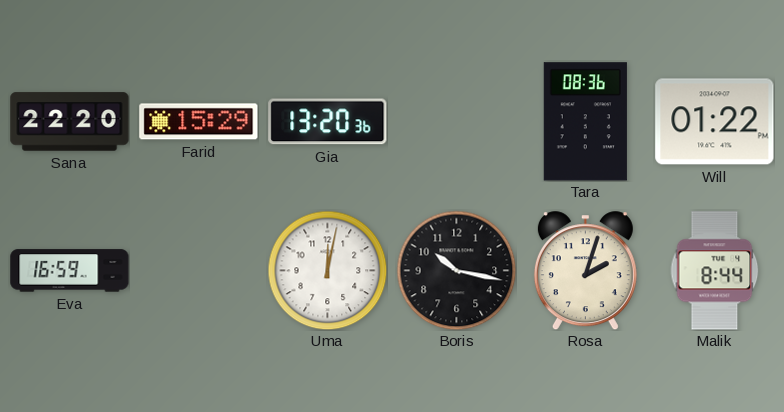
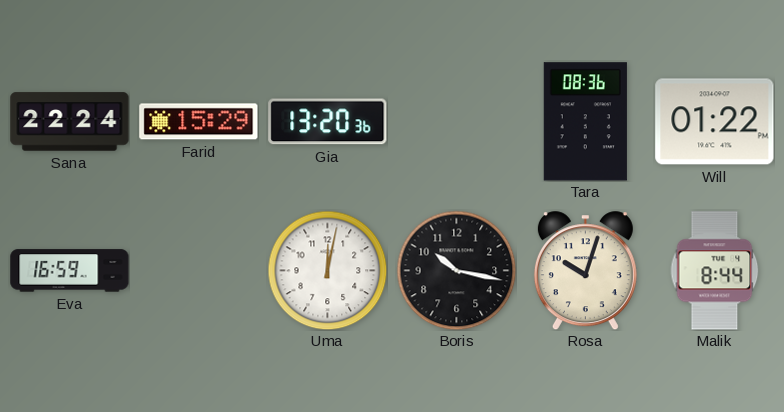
Sana: 22:20 -> 22:24
Rosa: 2:03 -> 10:03
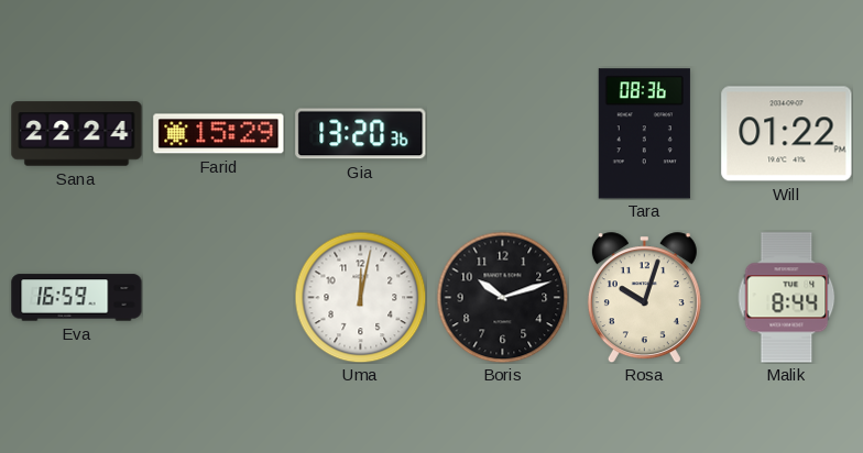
Boris: 10:17 -> 10:12
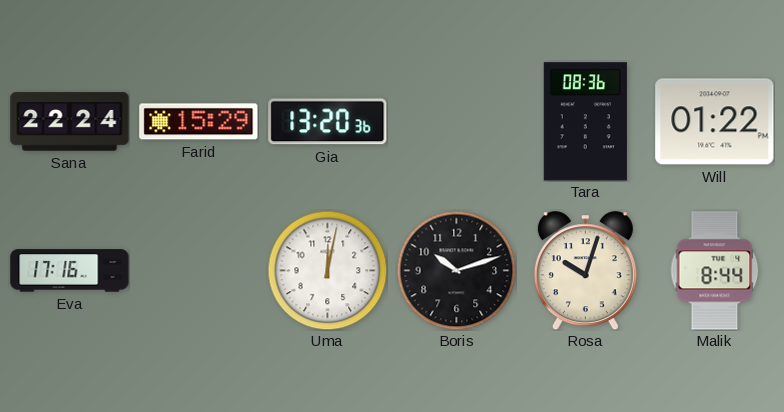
Eva: 16:59 -> 17:16
